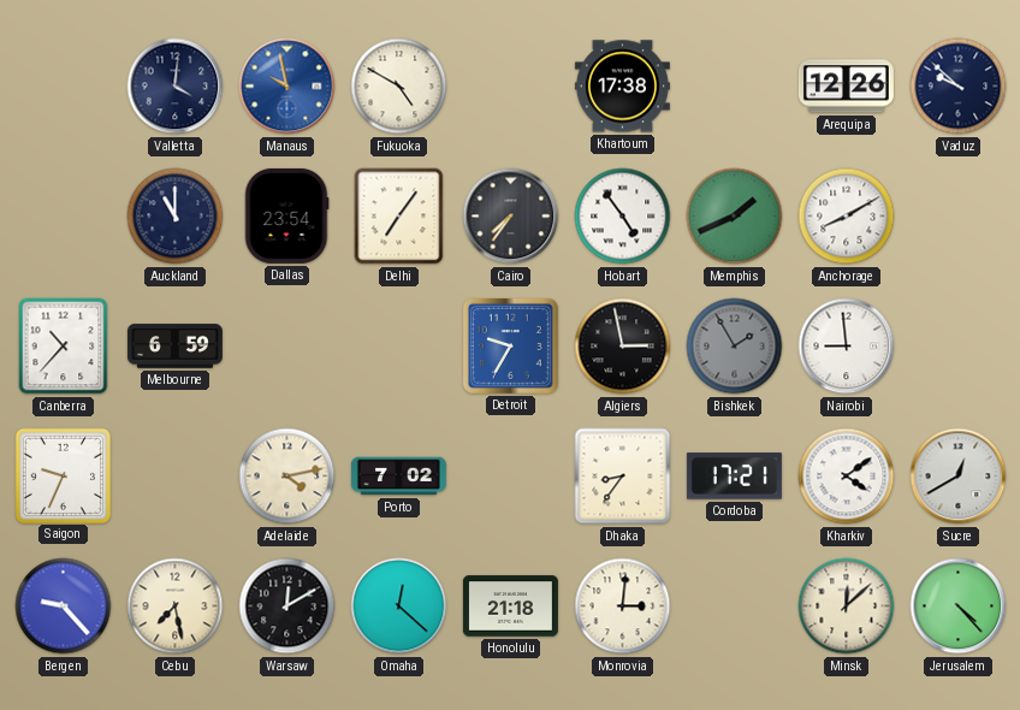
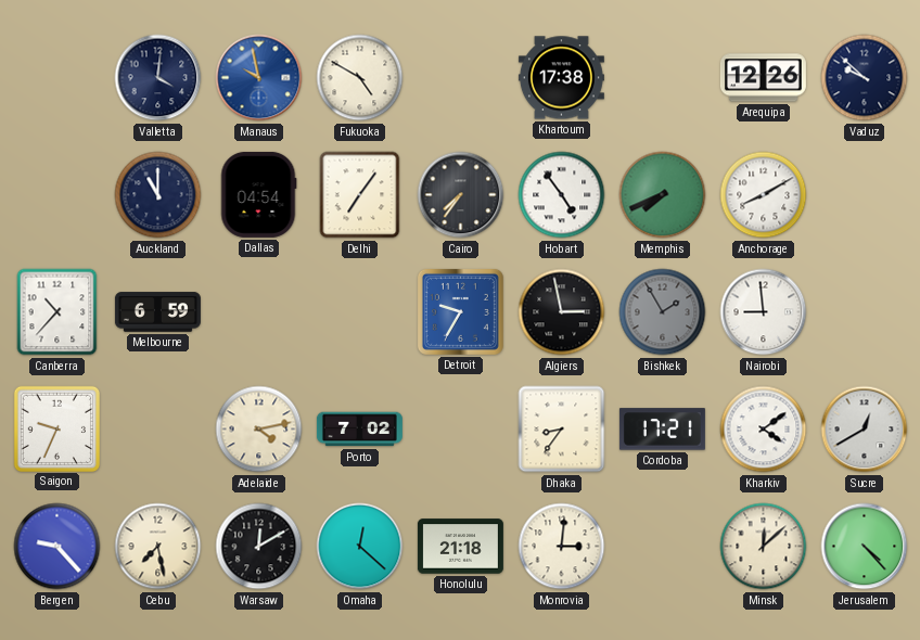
Dallas: 23:54 -> 04:54
Memphis: 1:41 -> 7:41
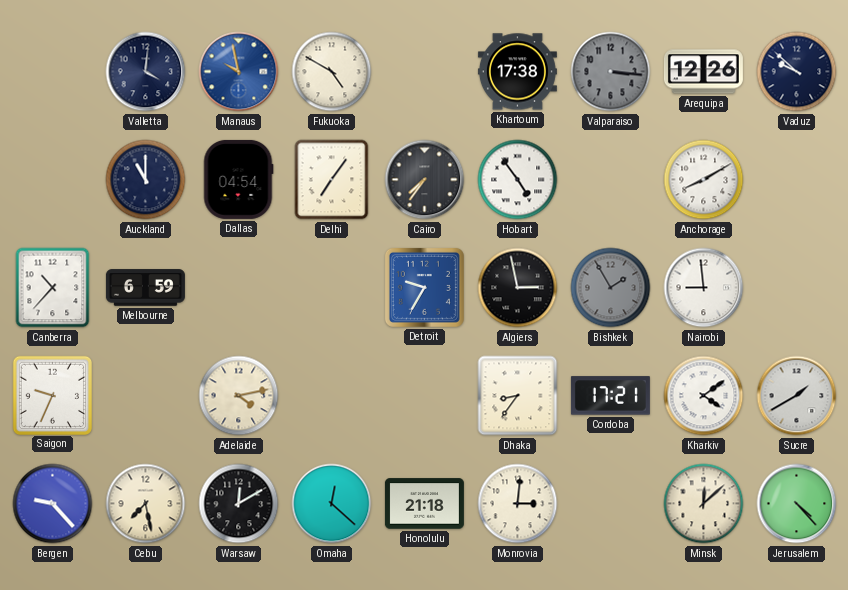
Valparaiso: none -> 3:16
Memphis: 7:41 -> none
Porto: 7:02 -> none
Sucre: 12:40 -> 1:40
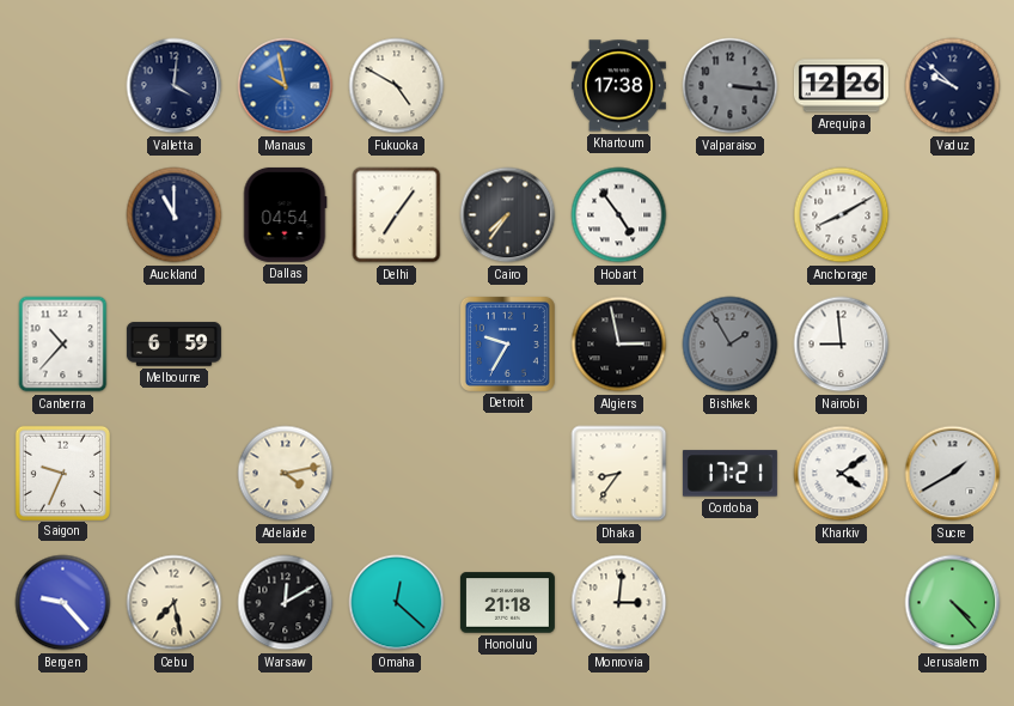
Minsk: 12:08 -> none
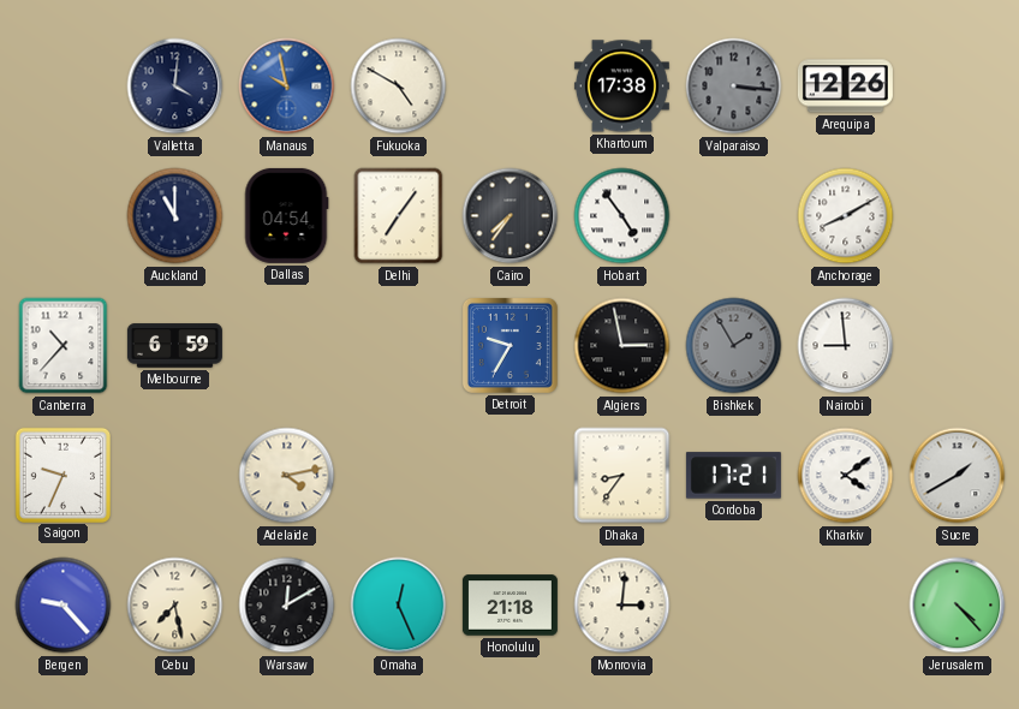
Vaduz: 9:52 -> none
Omaha: 12:22 -> 12:26
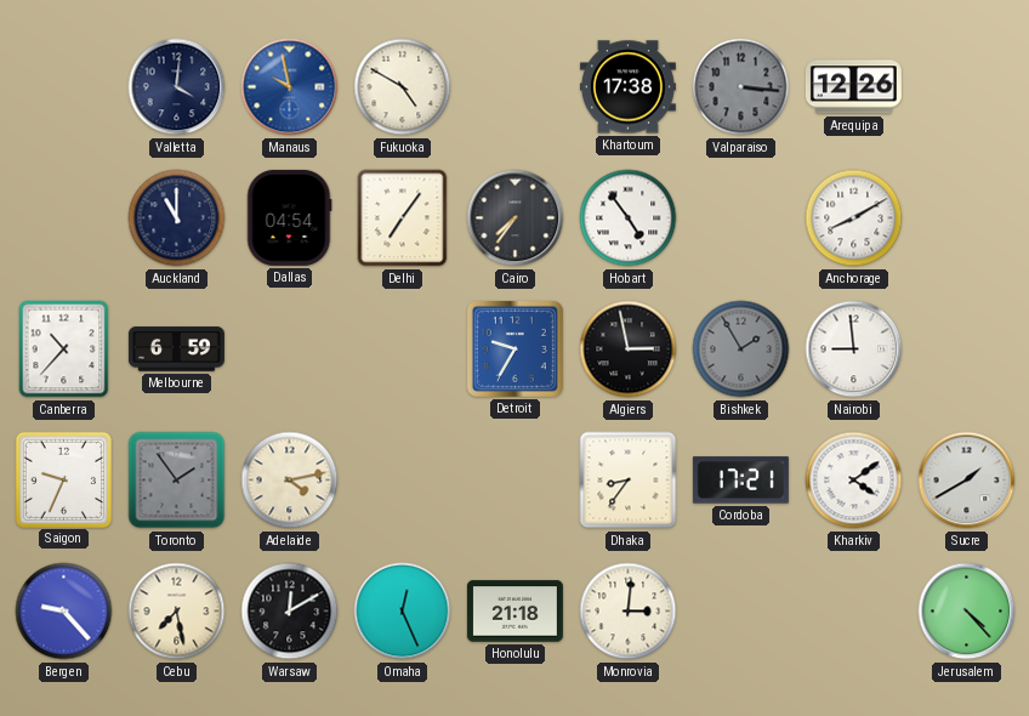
Toronto: none -> 1:54
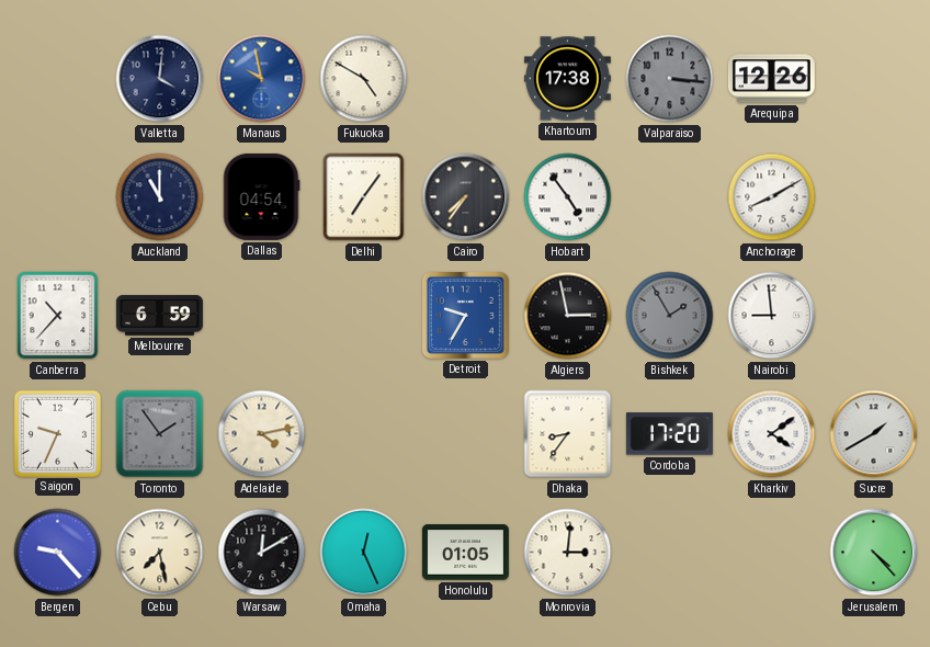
Cordoba: 17:21 -> 17:20
Honolulu: 21:18 -> 01:05
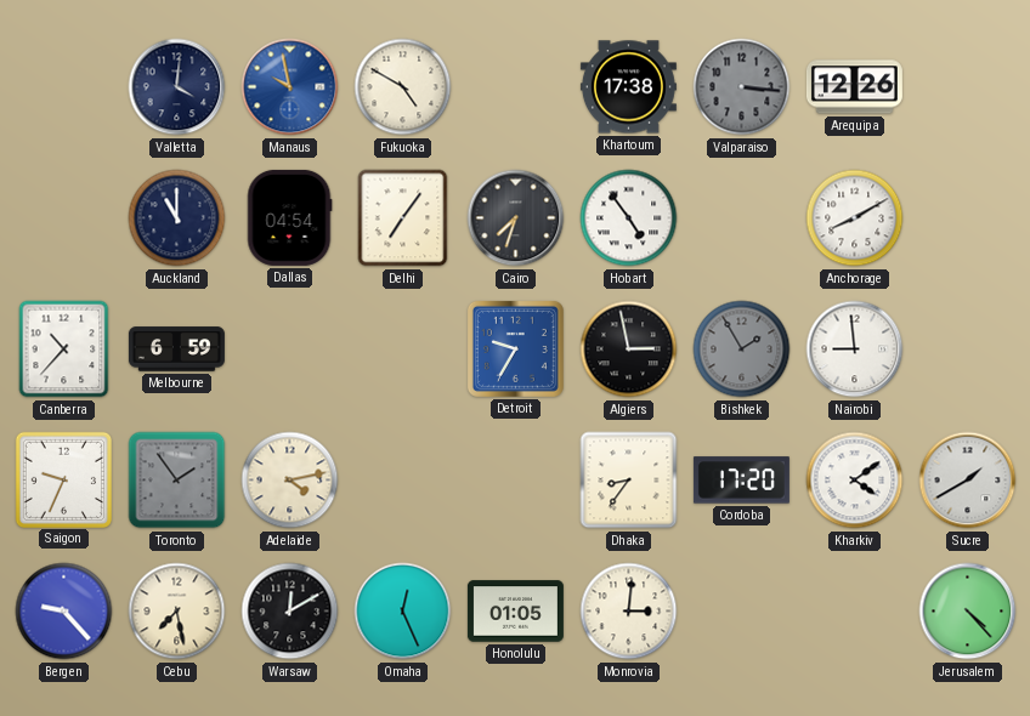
Cairo: 7:36 -> 7:33
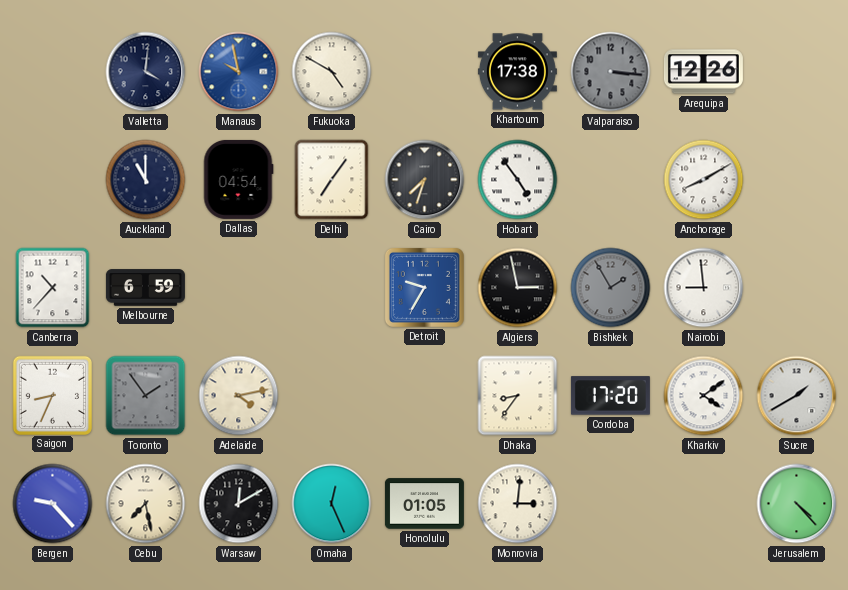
Saigon: 9:34 -> 8:34
